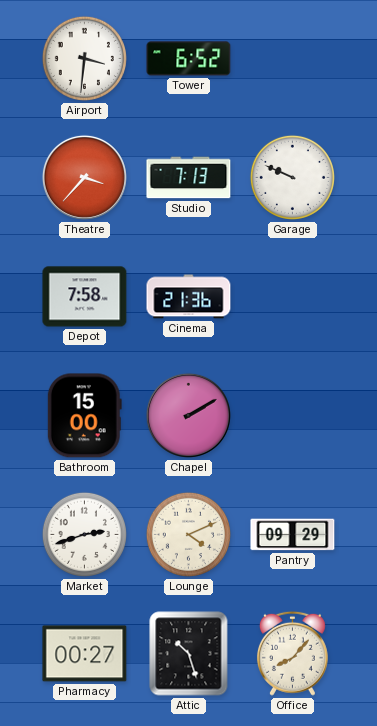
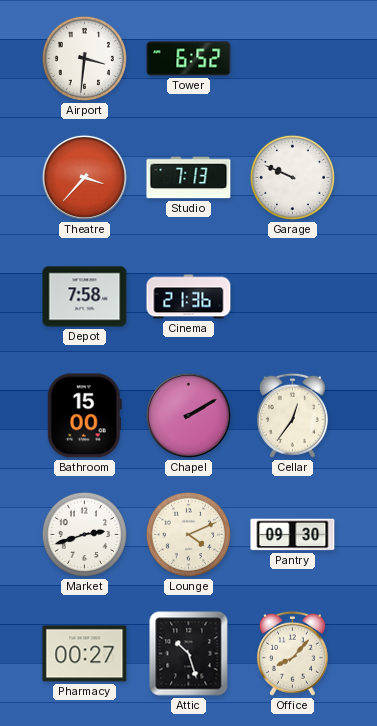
Cellar: none -> 12:36
Pantry: 09:29 -> 09:30
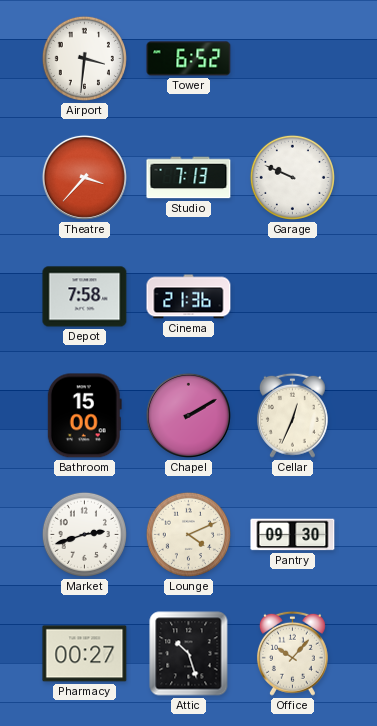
Cellar: 12:36 -> 12:34
Office: 8:07 -> 10:07
